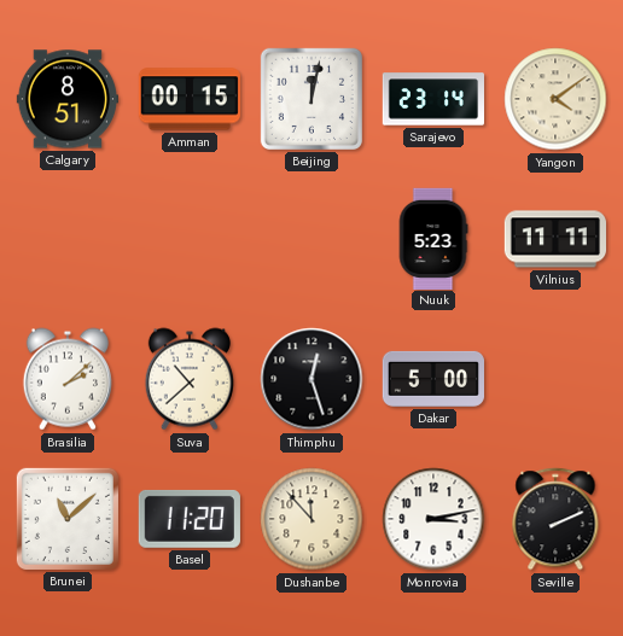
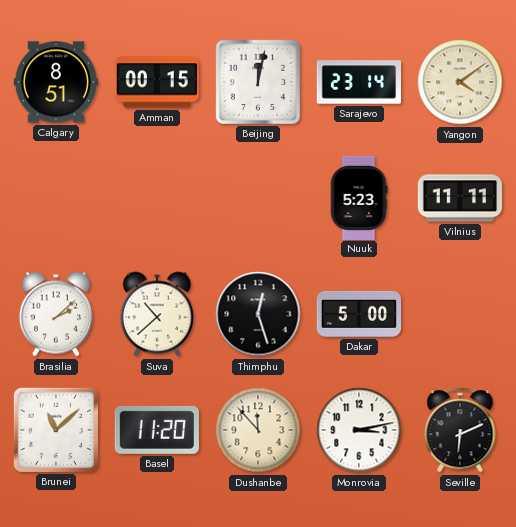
Seville: 2:11 -> 6:11
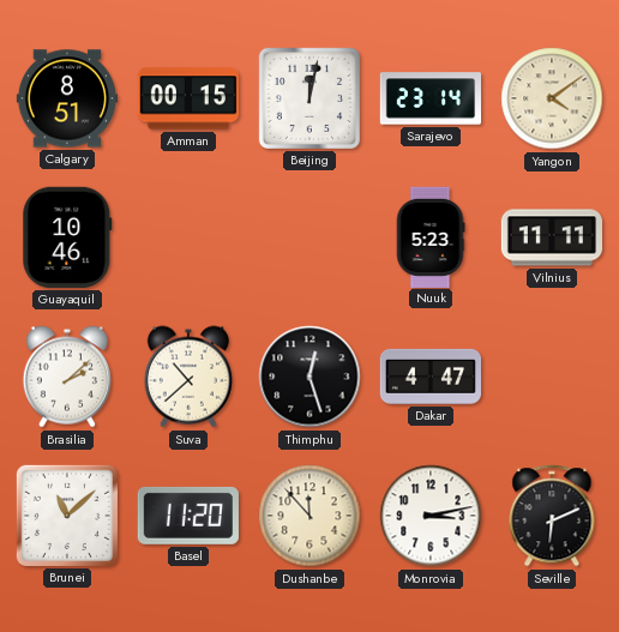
Guayaquil: none -> 10:46
Dakar: 5:00 -> 4:47
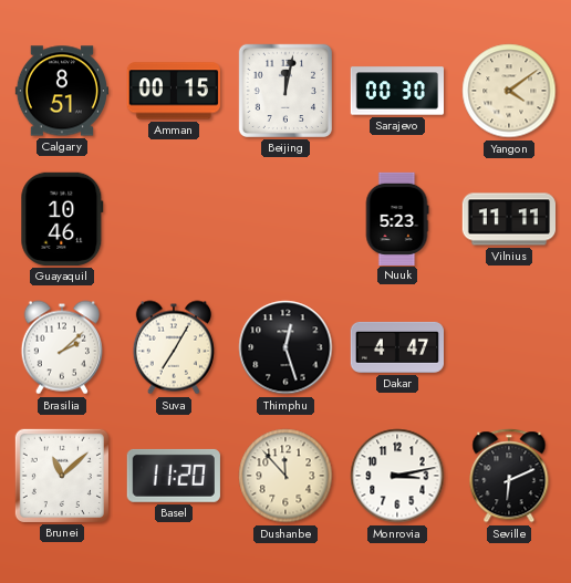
Sarajevo: 23:14 -> 00:30
Suva: 10:38 -> 7:05
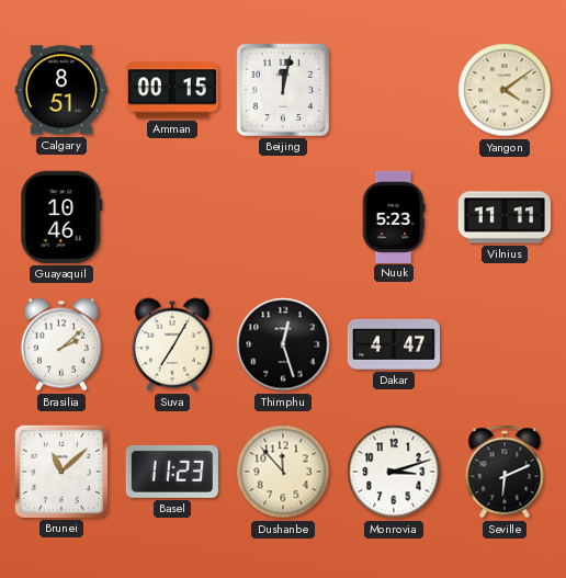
Sarajevo: 00:30 -> none
Basel: 11:20 -> 11:23
Monrovia: 3:13 -> 3:12
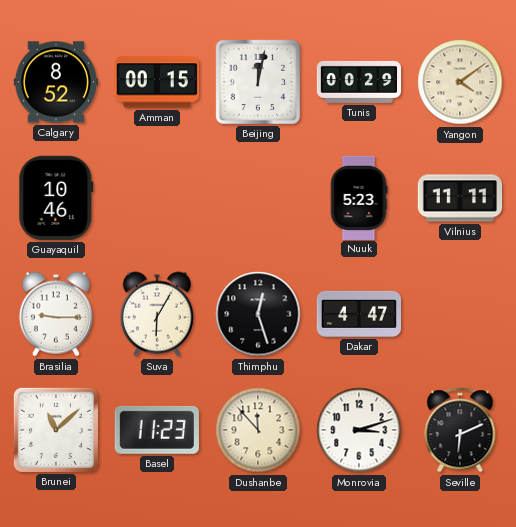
Calgary: 8:51 -> 8:52
Tunis: none -> 00:29
Brasilia: 2:08 -> 9:15
Suva: 7:05 -> 6:05
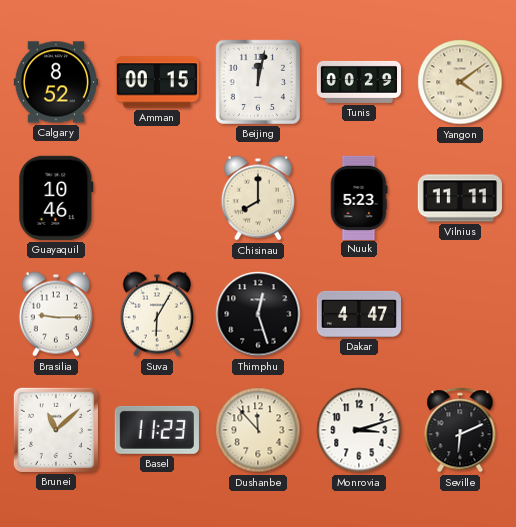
Chisinau: none -> 8:00
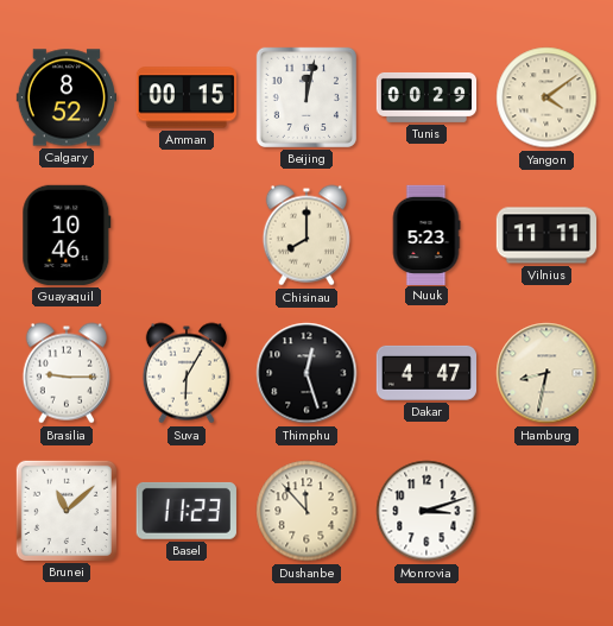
Hamburg: none -> 8:32
Seville: 6:11 -> none
